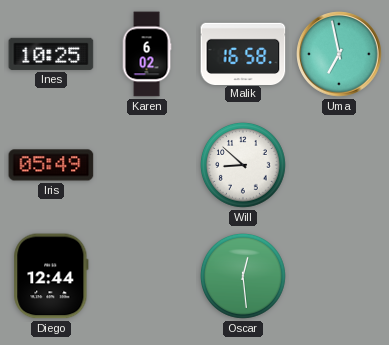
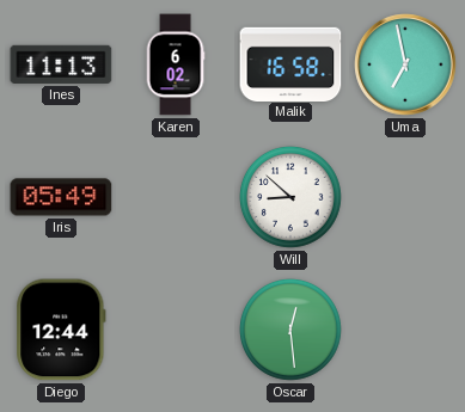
Ines: 10:25 -> 11:13
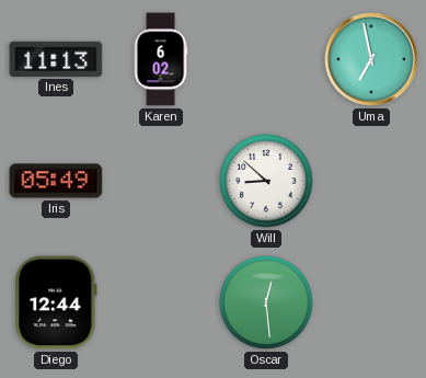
Malik: 16:58 -> none
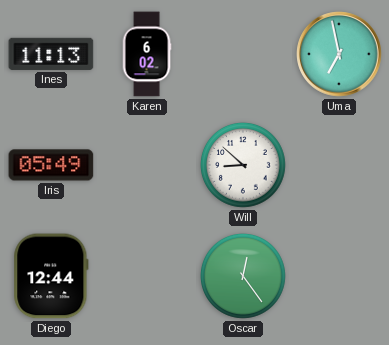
Oscar: 12:29 -> 12:24
